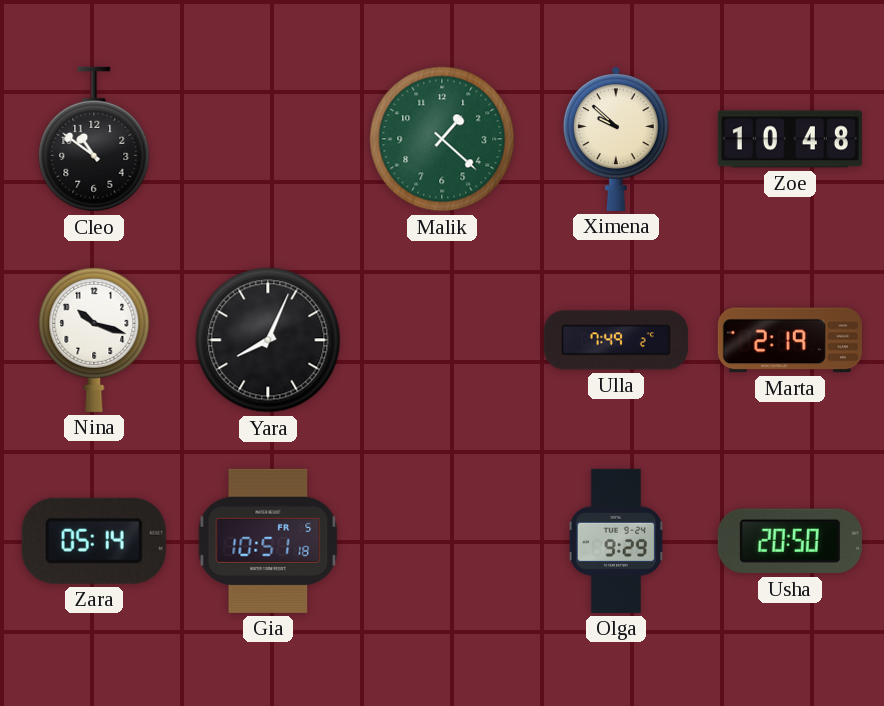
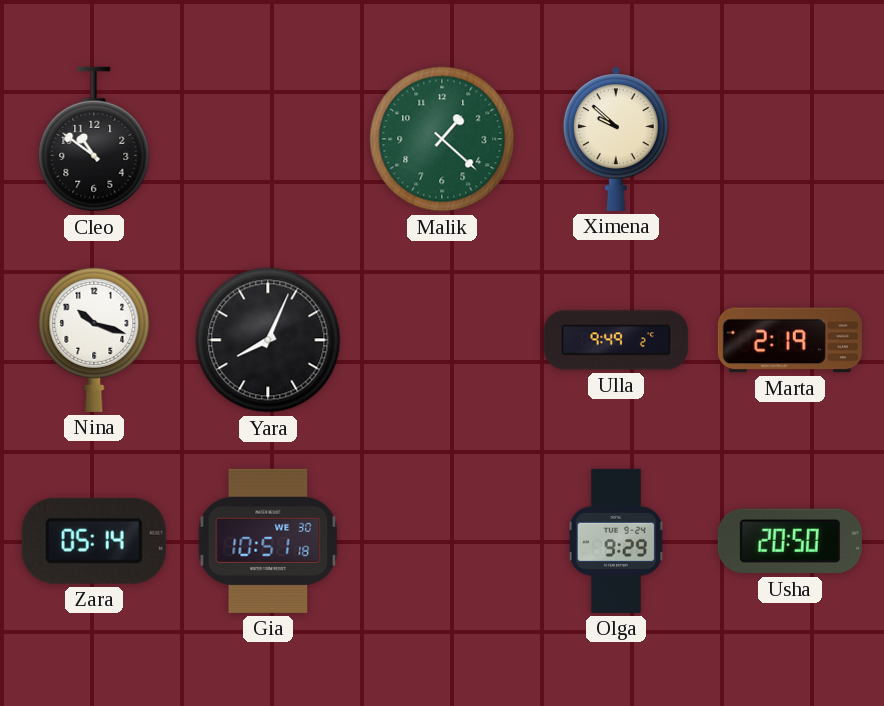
Zoe: 10:48 -> none
Ulla: 7:49 -> 9:49
Gia date: FR 5 -> WE 30
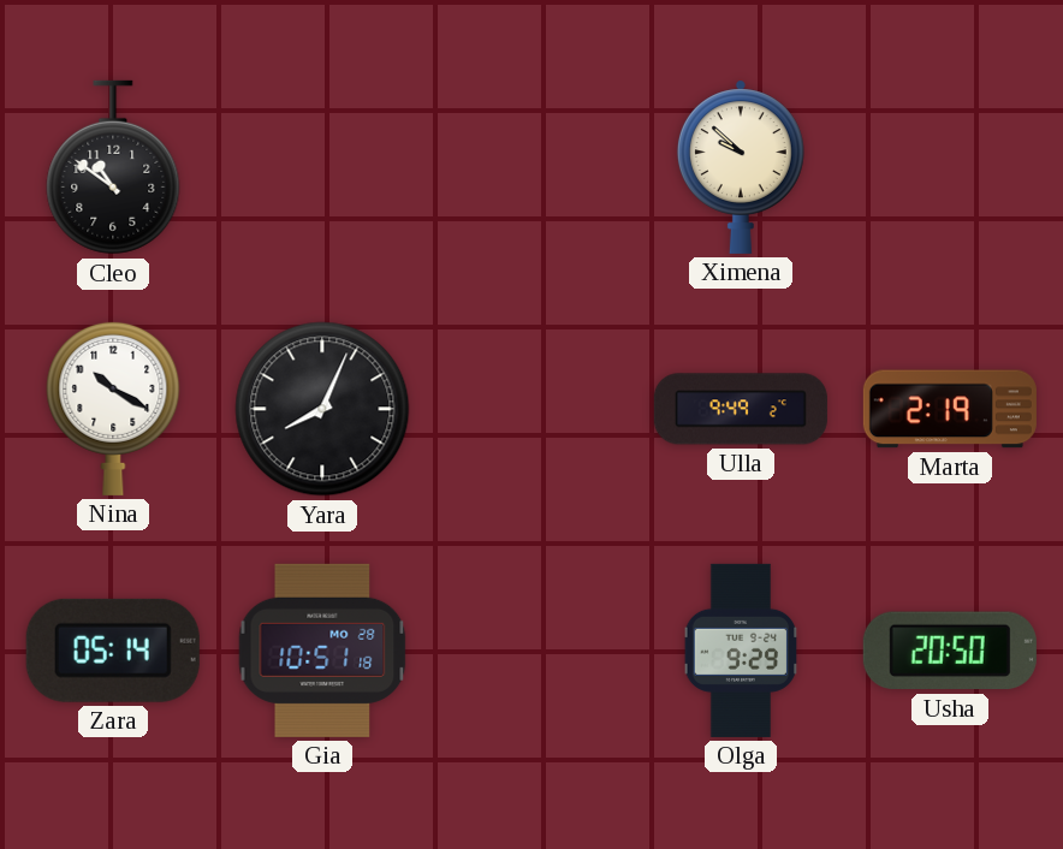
Malik: 1:22 -> none
Nina: 10:18 -> 10:20
Gia date: WE 30 -> MO 28
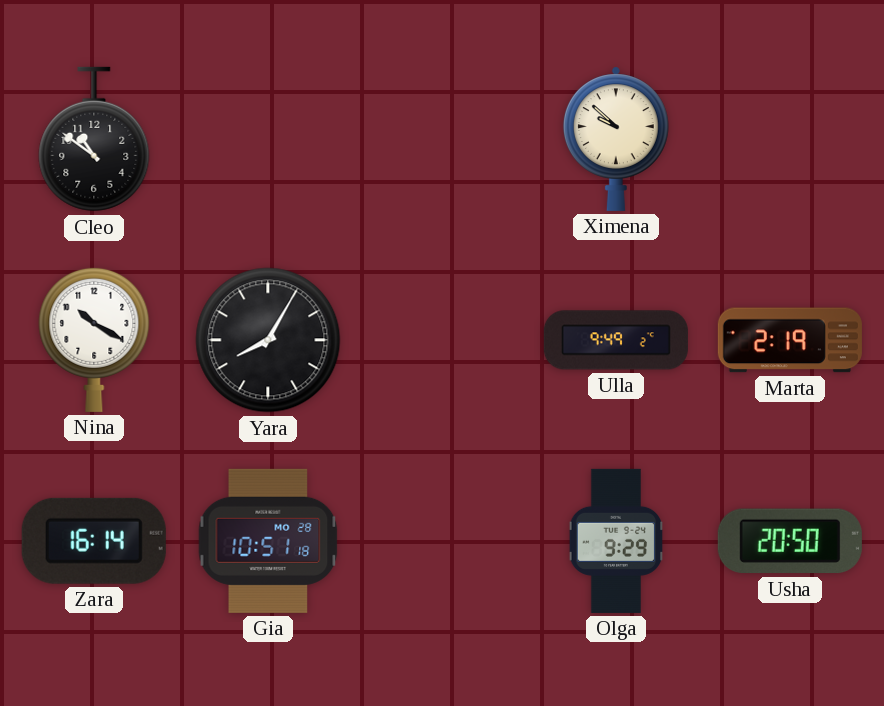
Yara: 8:04 -> 8:05
Zara: 05:14 -> 16:14
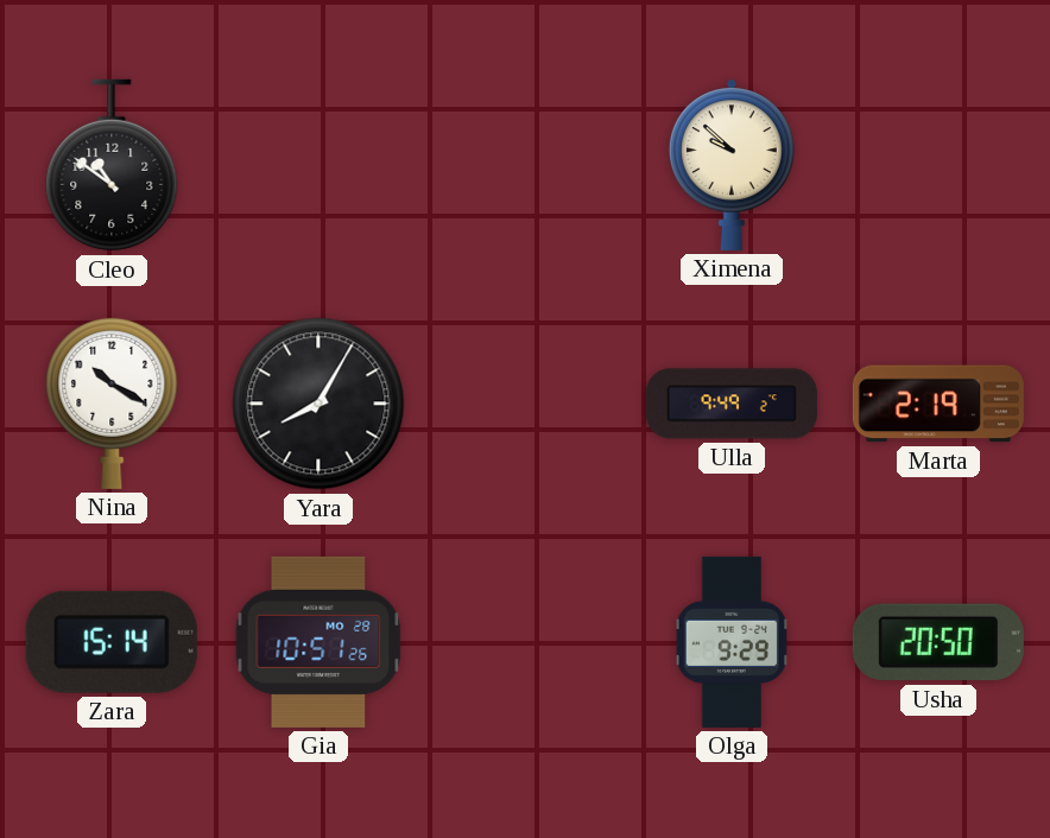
Zara: 16:14 -> 15:14
Gia: 10:51:18 -> 10:51:26
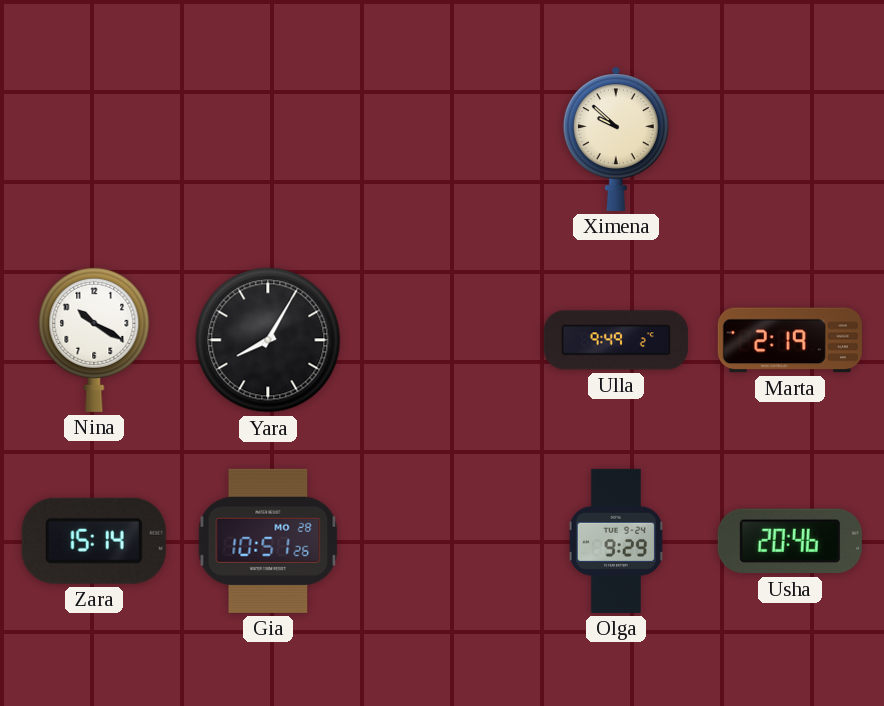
Cleo: 10:51 -> none
Usha: 20:50 -> 20:46
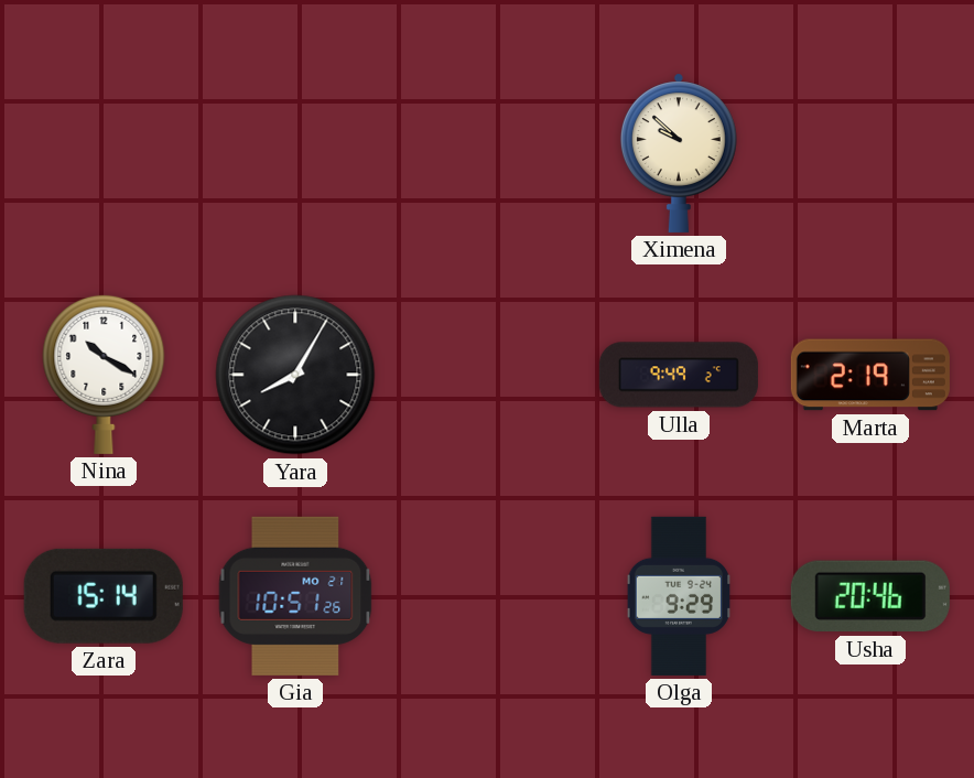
Gia date: MO 28 -> MO 21
